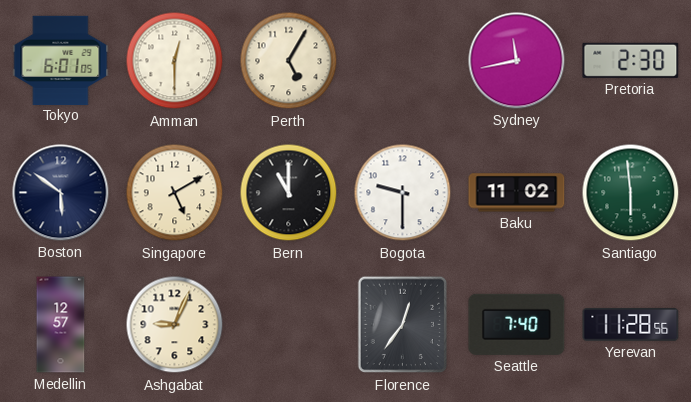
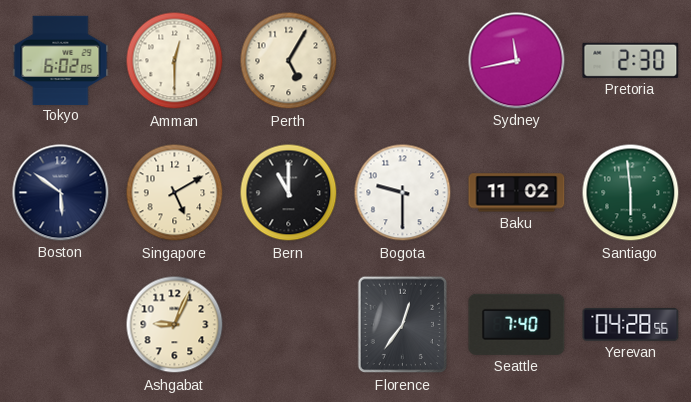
Tokyo: 6:01 -> 6:02
Medellin: 12:57 -> none
Yerevan: 11:28 -> 04:28
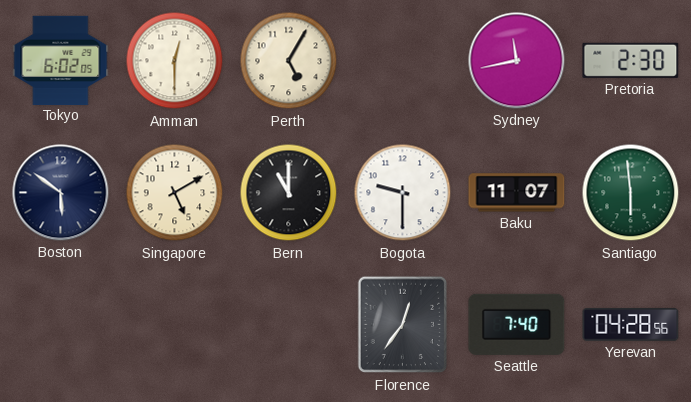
Baku: 11:02 -> 11:07
Ashgabat: 9:04 -> none
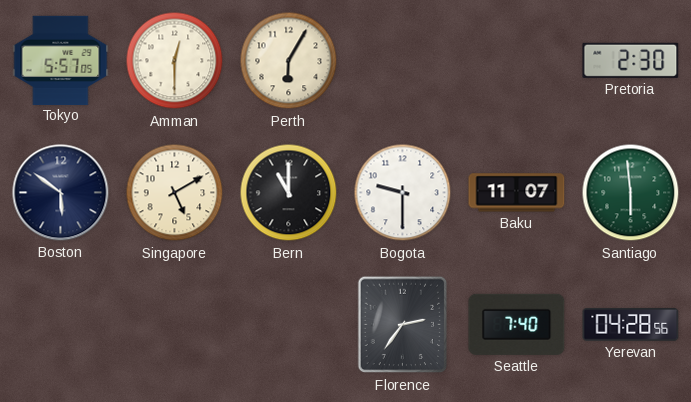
Tokyo: 6:02 -> 5:57
Perth: 5:05 -> 6:05
Sydney: 11:43 -> none
Florence: 12:36 -> 2:36
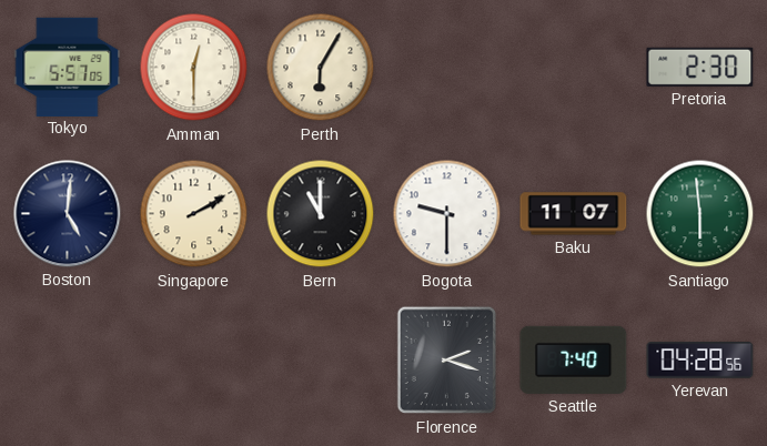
Boston: 5:51 -> 5:01
Singapore: 5:10 -> 2:10
Florence: 2:36 -> 2:18
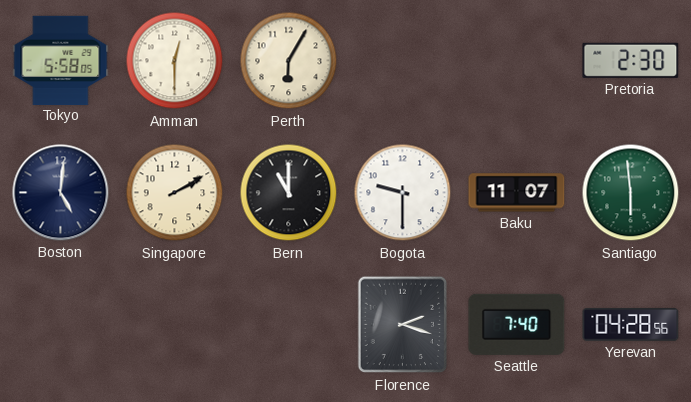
Tokyo: 5:57 -> 5:58
